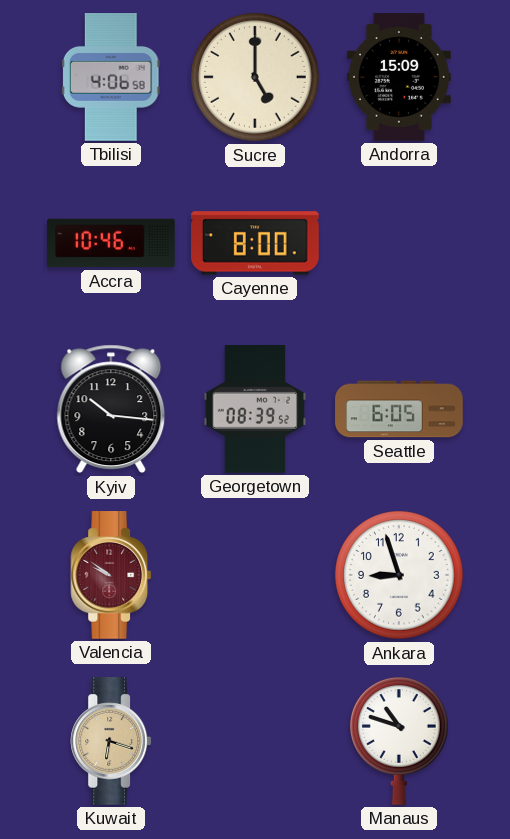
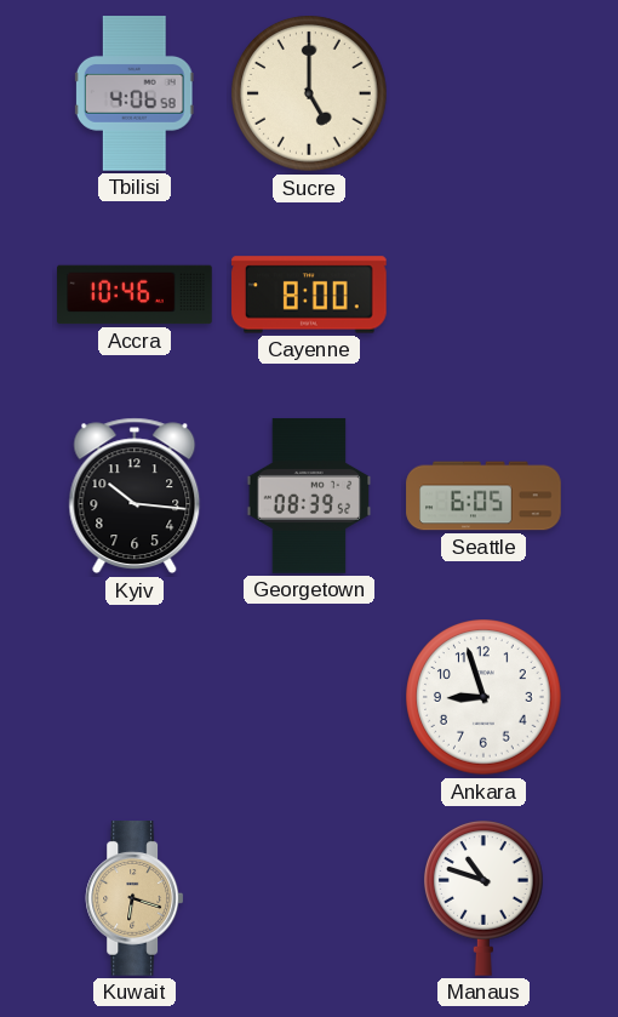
Andorra: 15:09 -> none
Valencia: 9:51 -> none
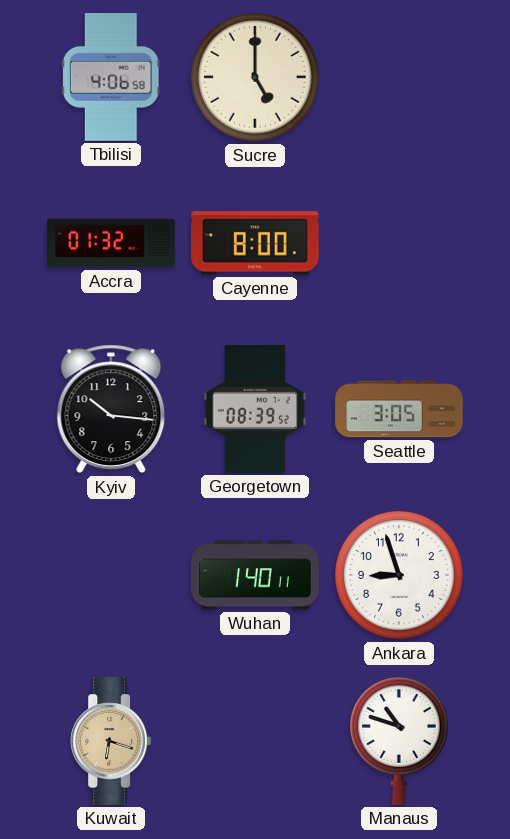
Accra: 10:46 -> 01:32
Seattle: 6:05 -> 3:05
Wuhan: none -> 1:40
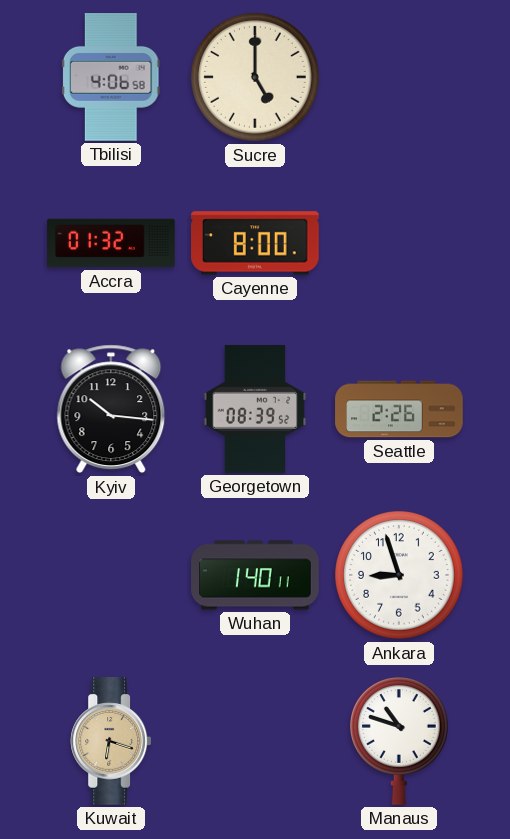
Seattle: 3:05 -> 2:26
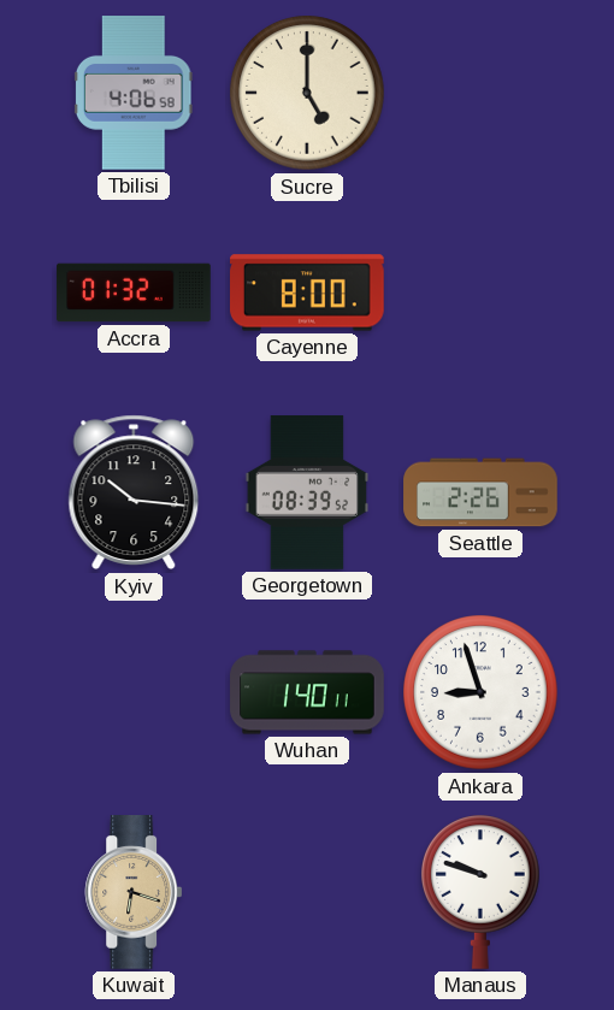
Manaus: 10:48 -> 9:48
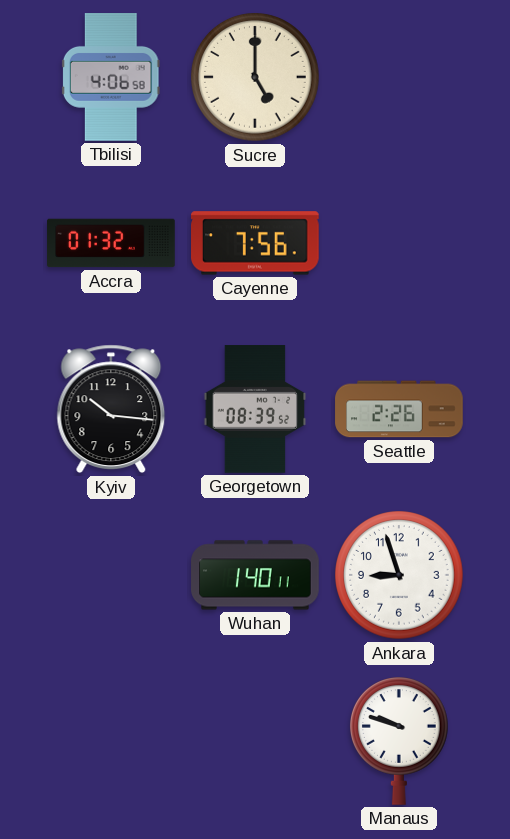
Cayenne: 8:00 -> 7:56
Kuwait: 6:18 -> none
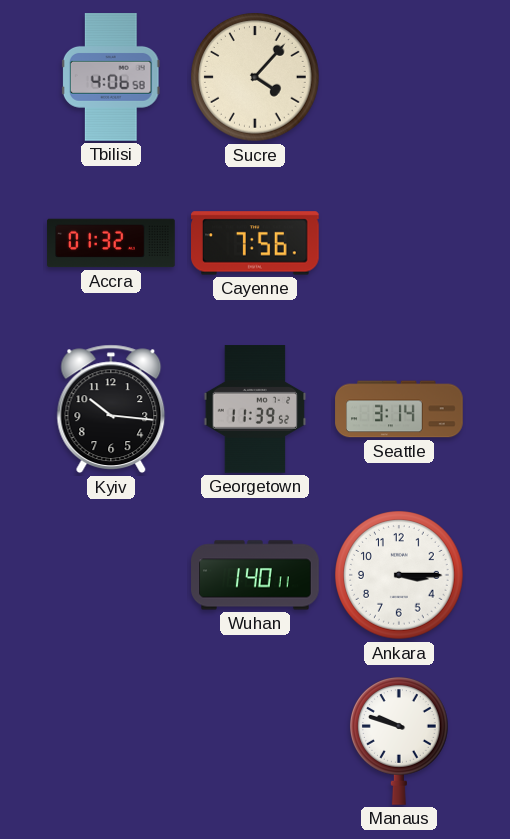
Sucre: 5:00 -> 4:07
Georgetown: 08:39 -> 11:39
Seattle: 2:26 -> 3:14
Ankara: 8:57 -> 3:15
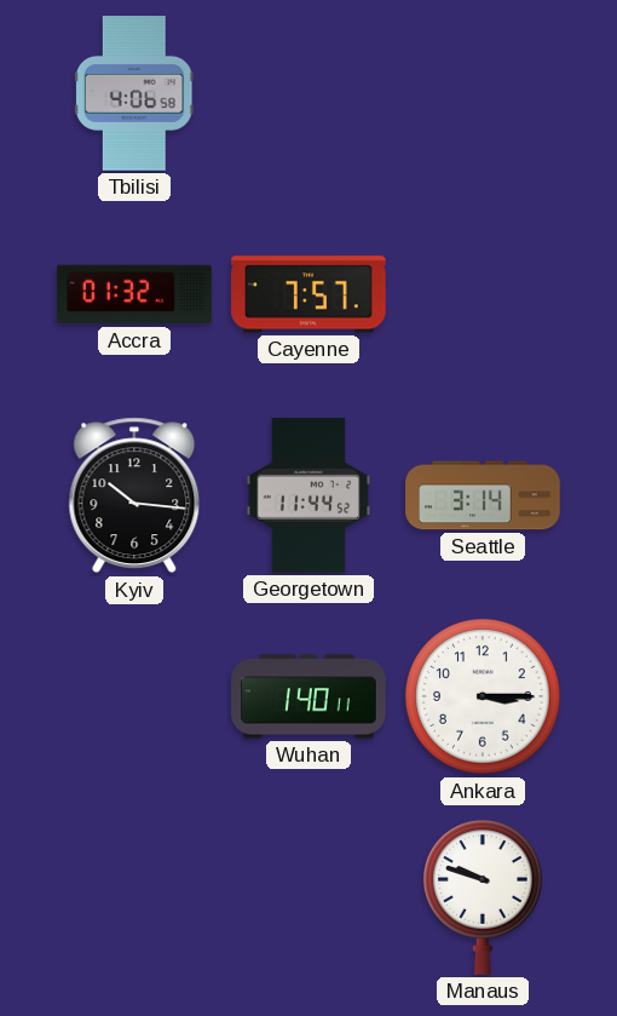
Sucre: 4:07 -> none
Cayenne: 7:56 -> 7:57
Georgetown: 11:39 -> 11:44
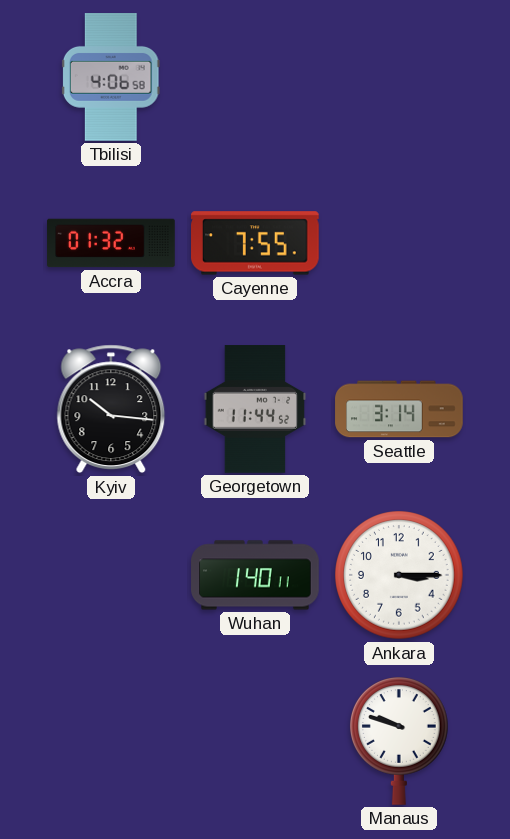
Cayenne: 7:57 -> 7:55
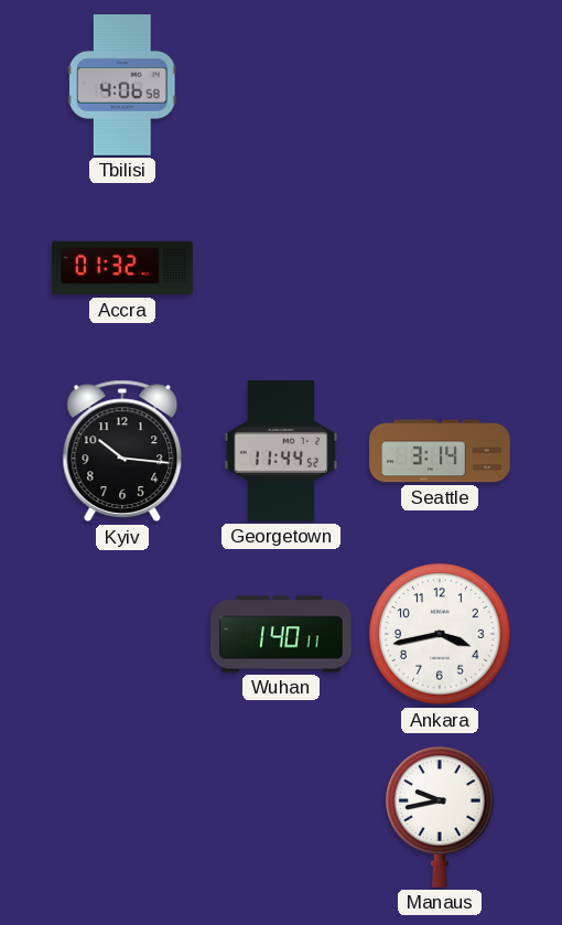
Cayenne: 7:55 -> none
Ankara: 3:15 -> 3:43
Manaus: 9:48 -> 9:43
